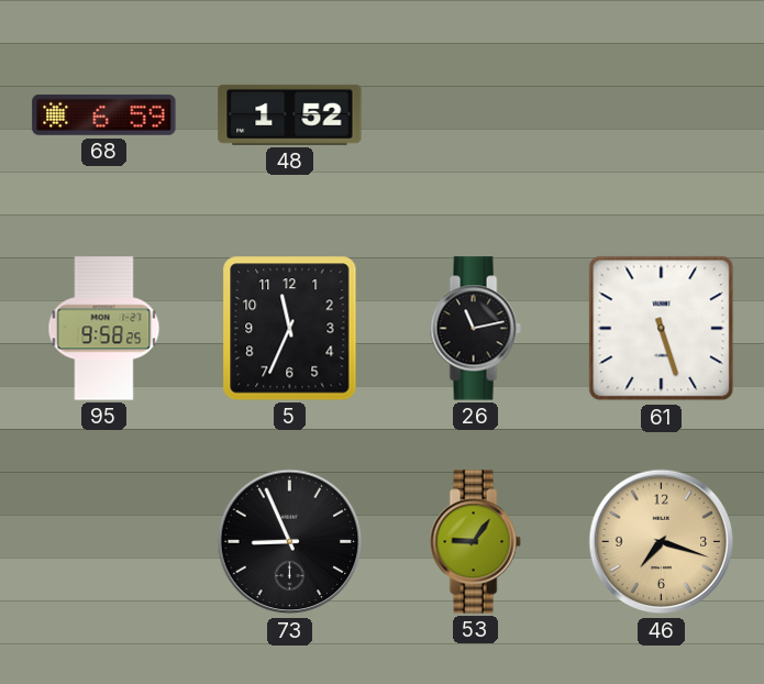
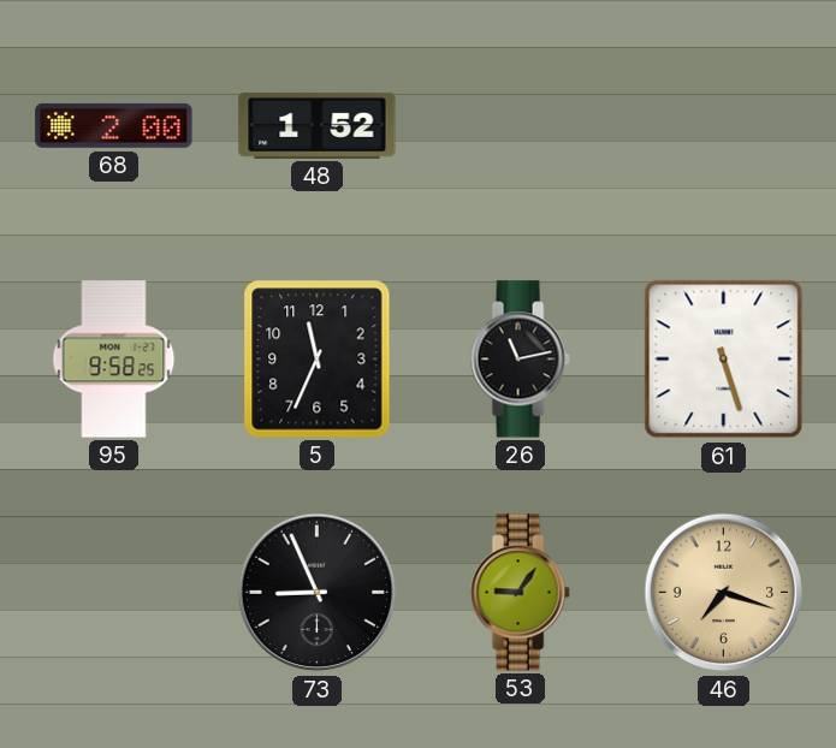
68: 6:59 -> 2:00
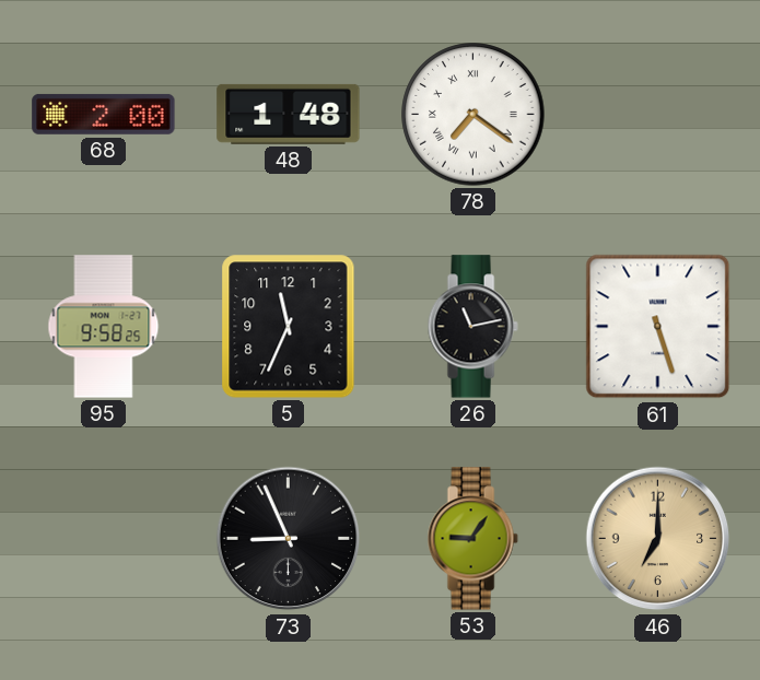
48: 1:52 -> 1:48
78: none -> 7:21
46: 7:18 -> 7:00
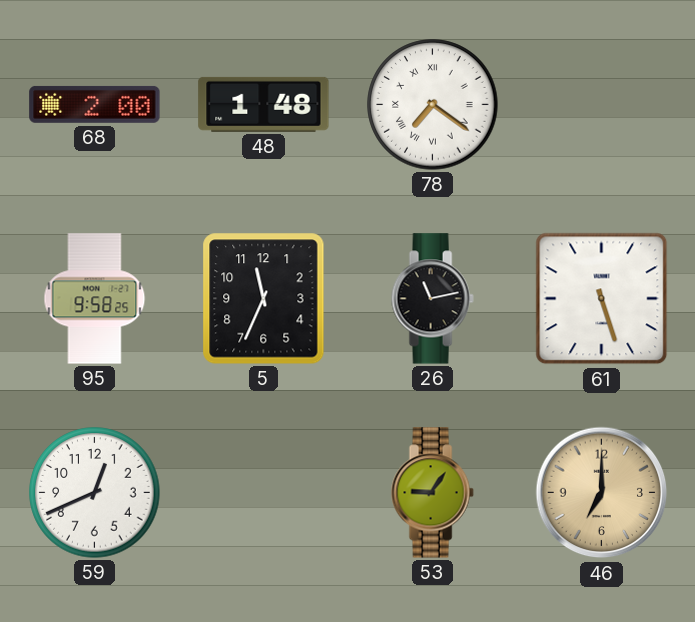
59: none -> 12:41
73: 8:56 -> none
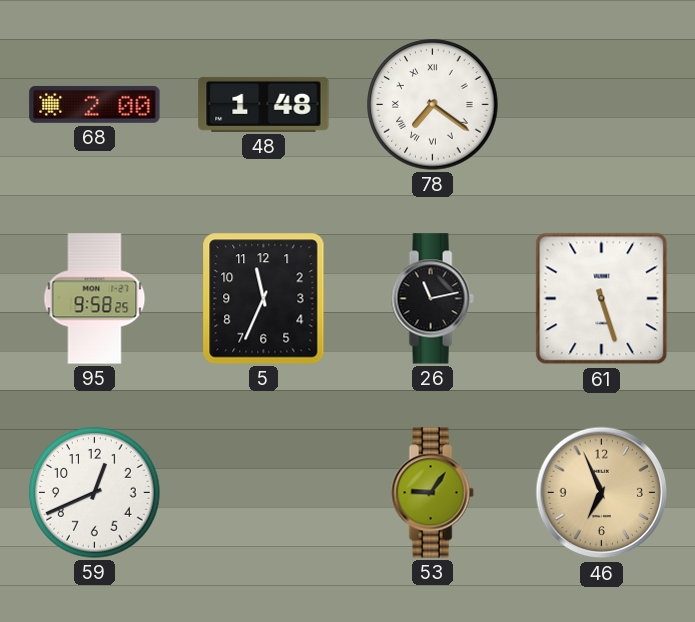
46: 7:00 -> 6:56
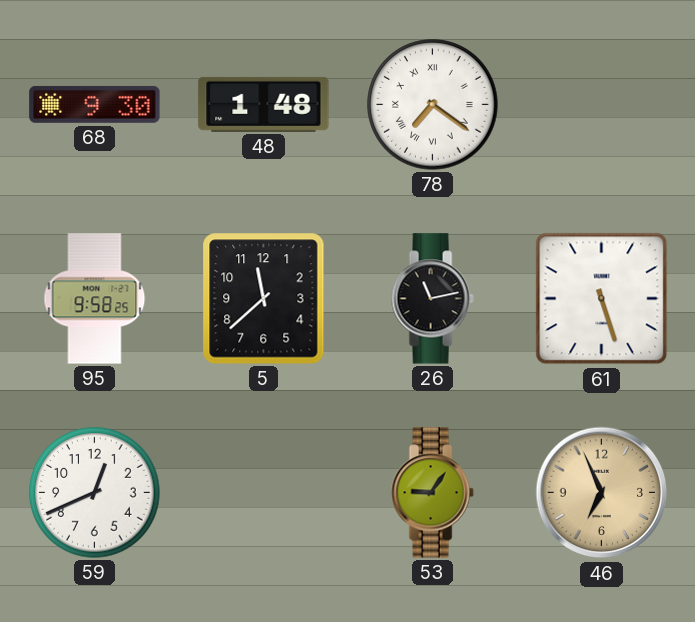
68: 2:00 -> 9:30
5: 11:34 -> 11:38
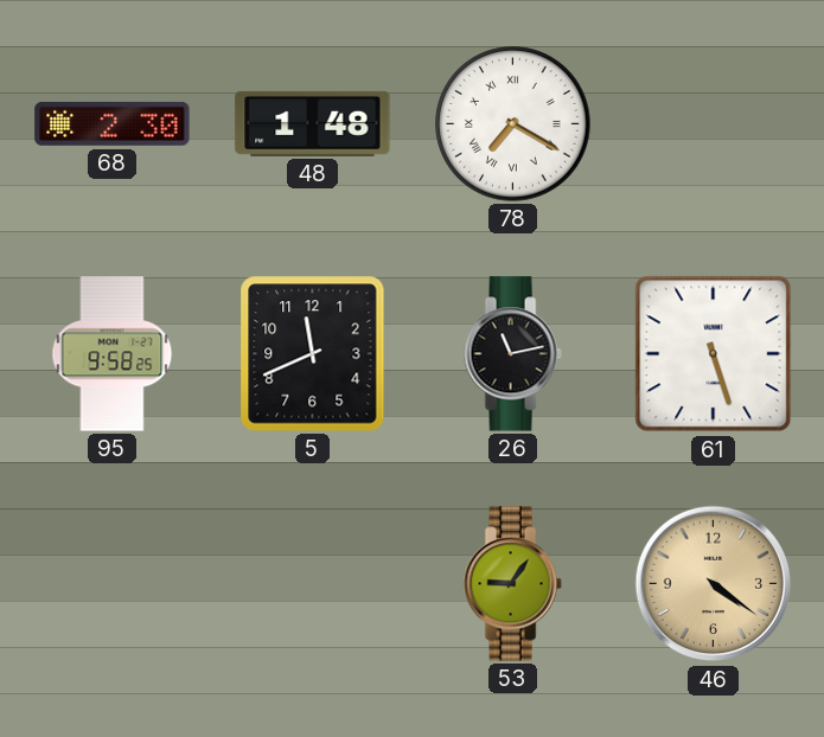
68: 9:30 -> 2:30
78: 7:21 -> 7:20
5: 11:38 -> 11:41
59: 12:41 -> none
46: 6:56 -> 4:21
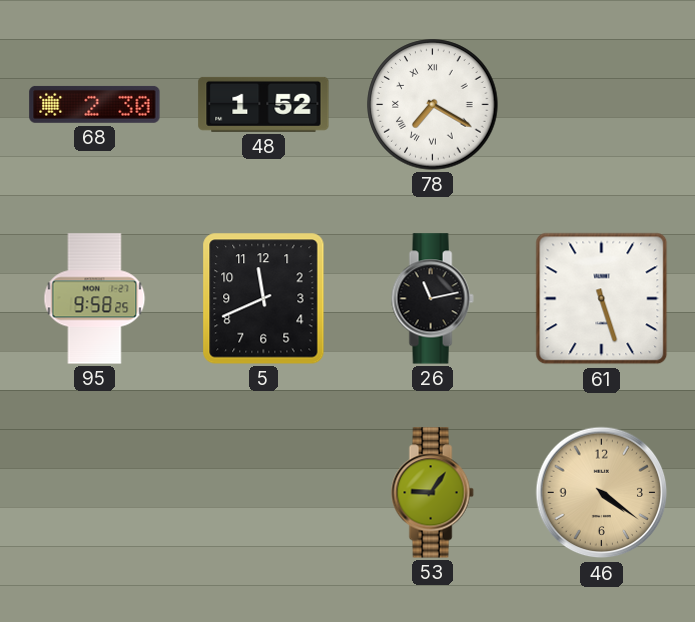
48: 1:48 -> 1:52
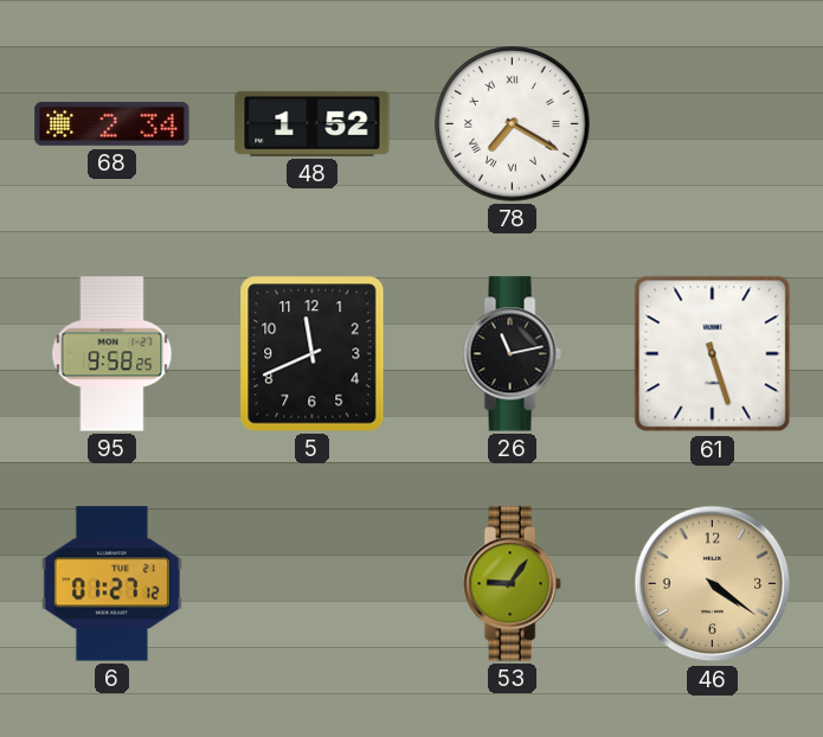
68: 2:30 -> 2:34
6: none -> 01:27
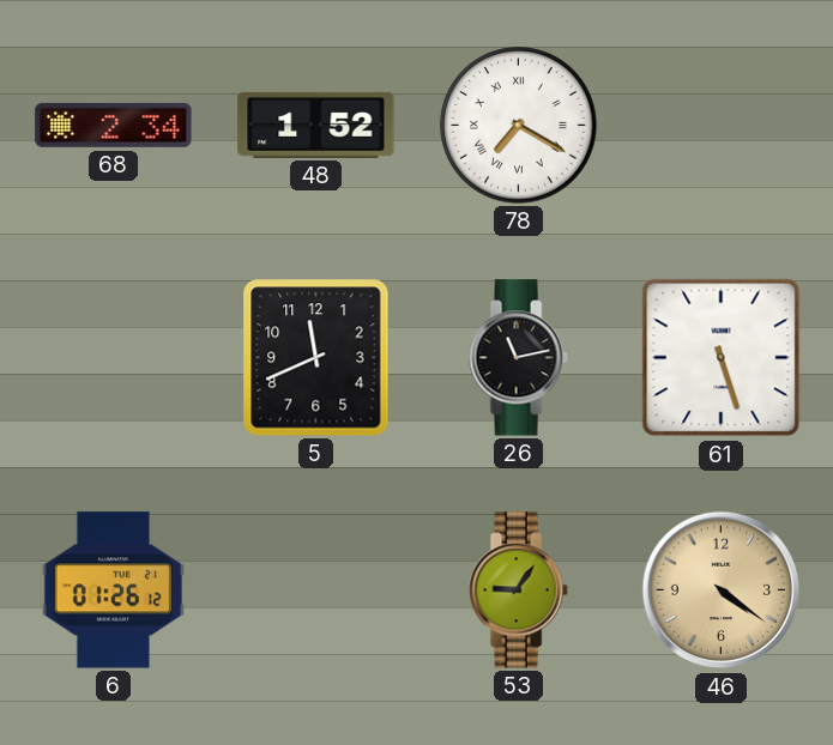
95: 9:58 -> none
6: 01:27 -> 01:26
